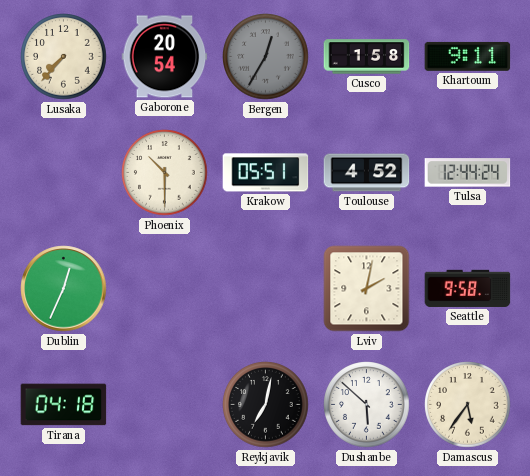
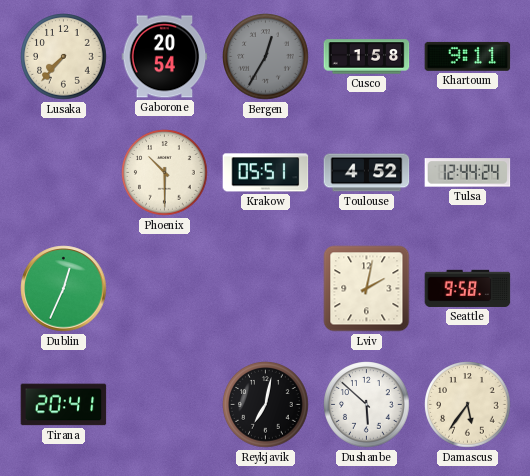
Tirana: 04:18 -> 20:41
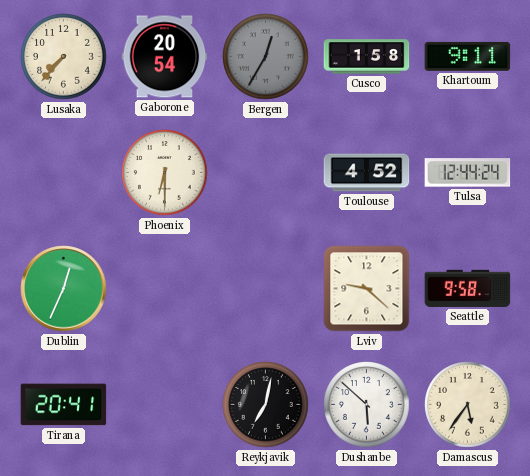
Phoenix: 10:30 -> 6:30
Krakow: 05:51 -> none
Lviv: 2:02 -> 9:22
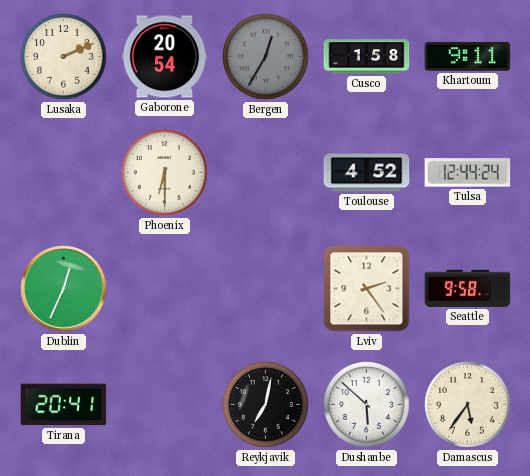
Lusaka: 7:37 -> 2:11
Lviv: 9:22 -> 2:24
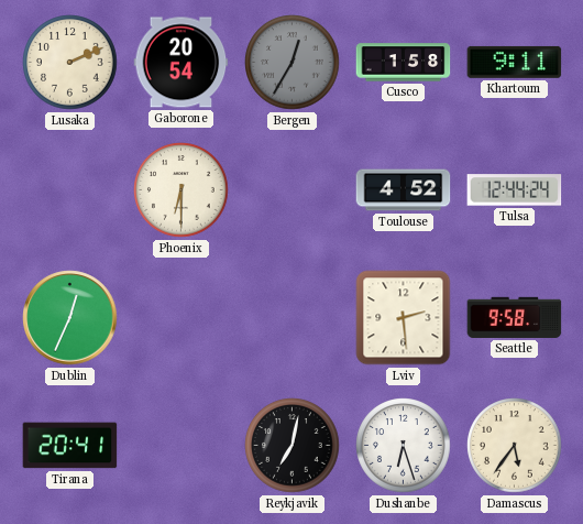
Lviv: 2:24 -> 2:29
Dushanbe: 5:52 -> 6:27
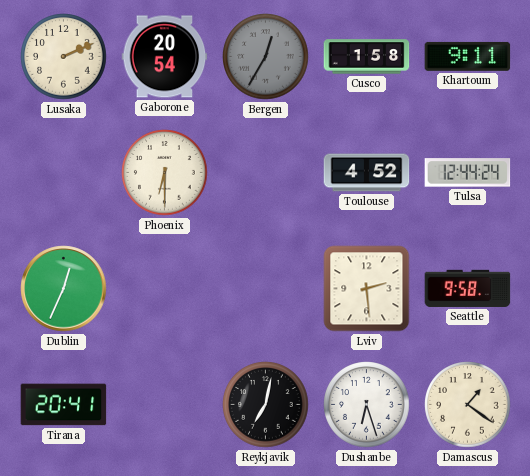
Damascus: 5:36 -> 1:21
